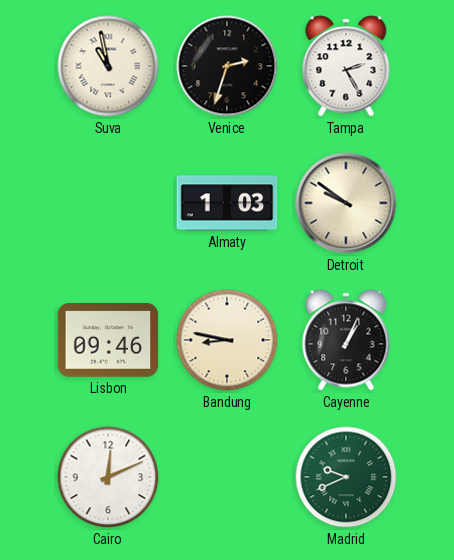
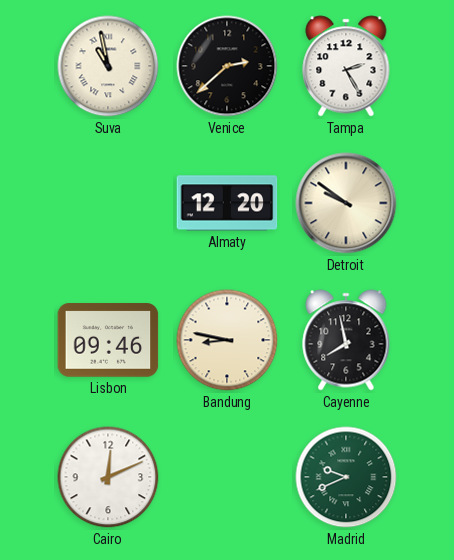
Venice: 2:33 -> 2:38
Almaty: 1:03 -> 12:20
Cayenne: 1:04 -> 7:58
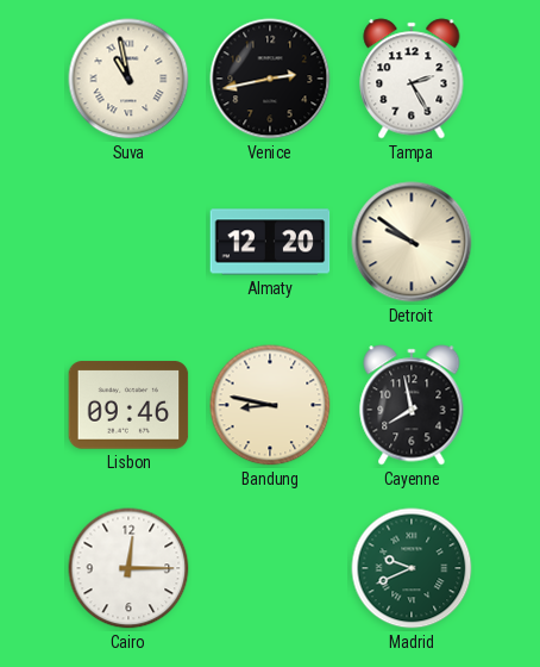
Venice: 2:38 -> 2:43
Cairo: 12:11 -> 12:15
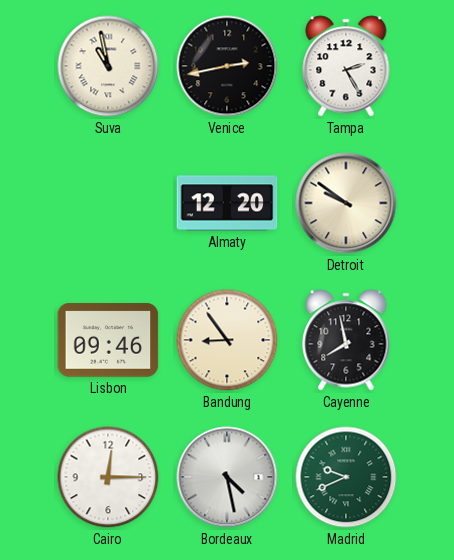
Bandung: 8:47 -> 8:54
Bordeaux: none -> 4:28
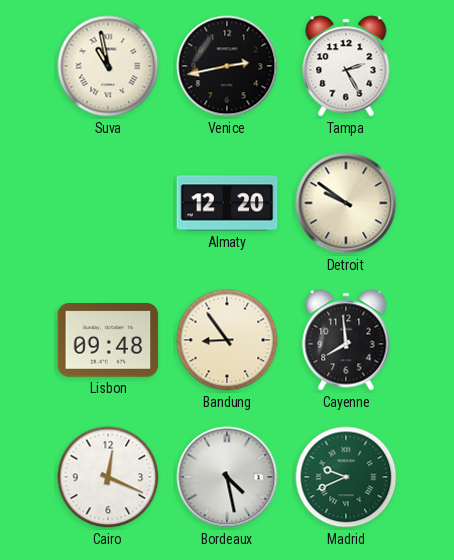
Lisbon: 09:46 -> 09:48
Cayenne: 7:58 -> 7:59
Cairo: 12:15 -> 12:19
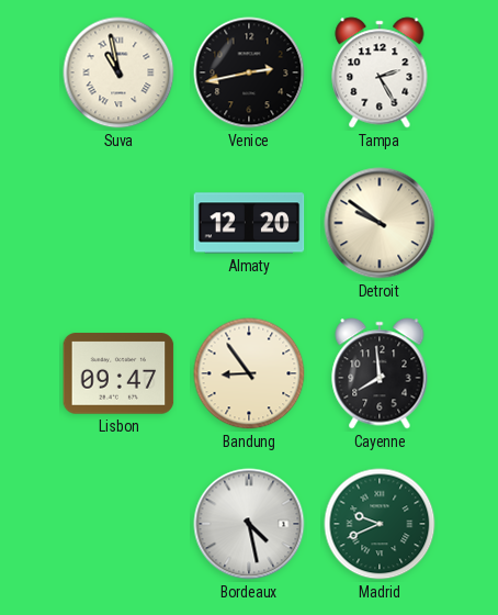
Lisbon: 09:48 -> 09:47
Cairo: 12:19 -> none
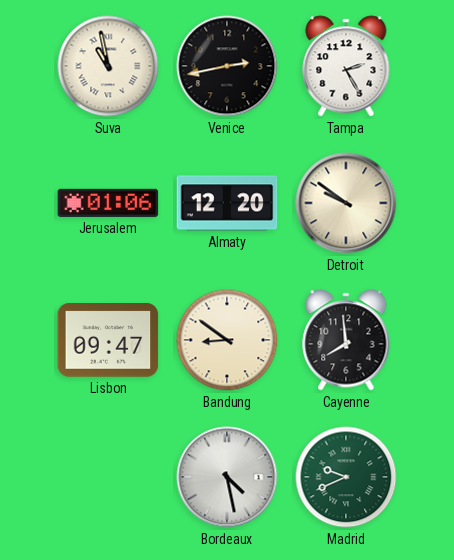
Jerusalem: none -> 01:06
Bandung: 8:54 -> 8:51
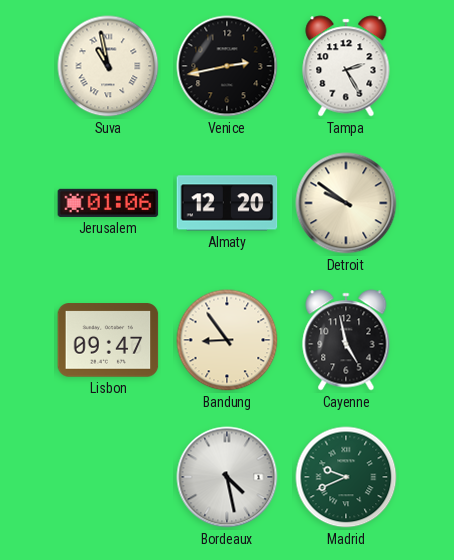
Bandung: 8:51 -> 8:54
Cayenne: 7:59 -> 4:58
